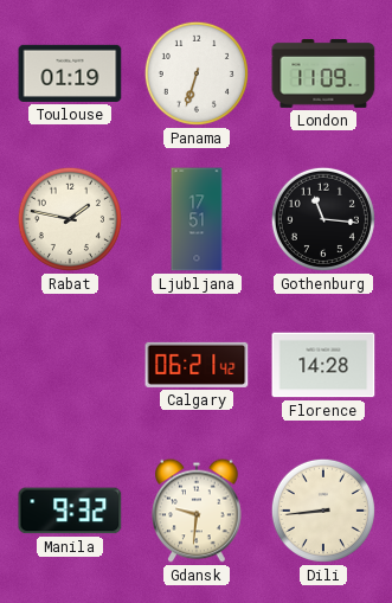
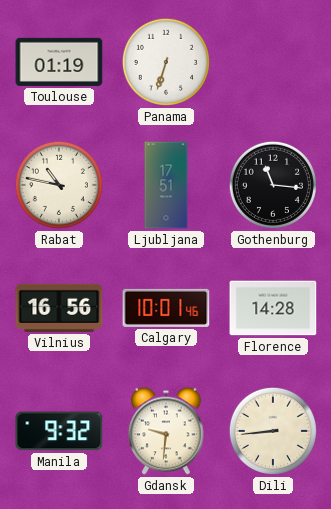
London: 11:09 -> none
Rabat: 1:47 -> 10:47
Vilnius: none -> 16:56
Calgary: 06:21 -> 10:01
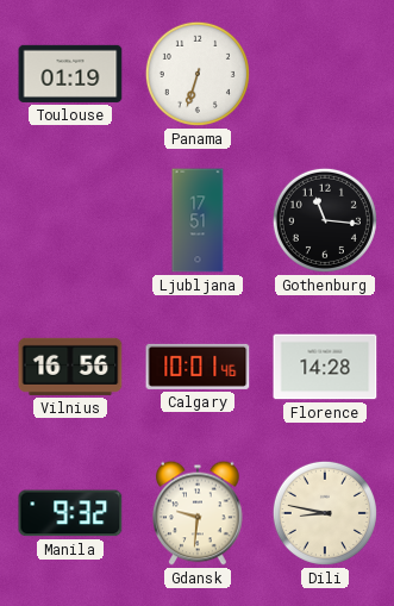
Rabat: 10:47 -> none
Dili: 8:44 -> 8:47
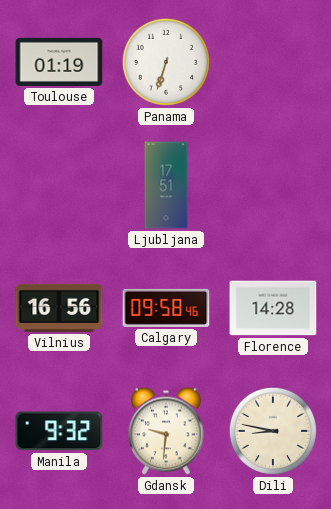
Gothenburg: 11:16 -> none
Calgary: 10:01 -> 09:58
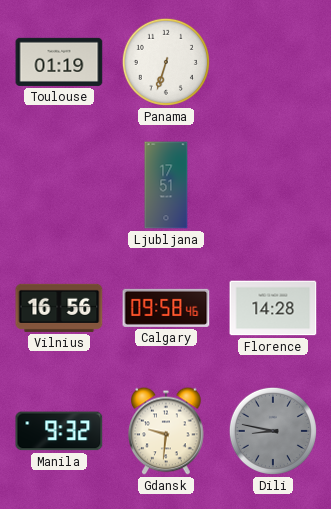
Dili dial: cream -> grey
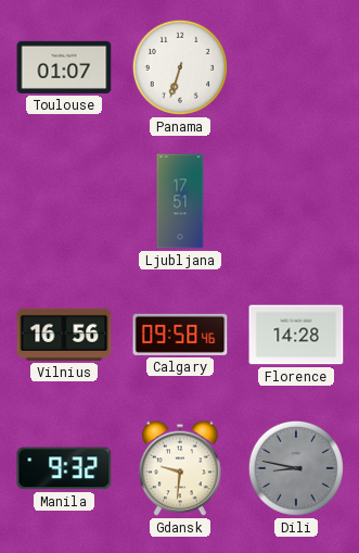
Toulouse: 01:19 -> 01:07
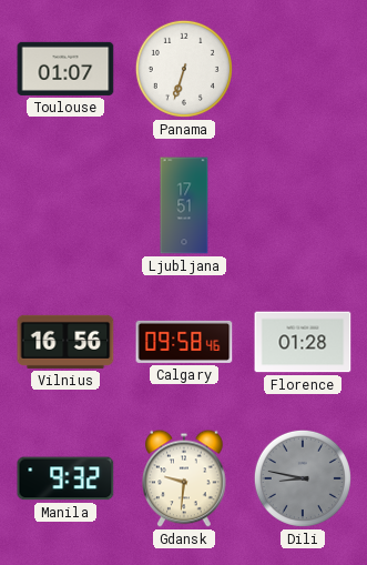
Florence: 14:28 -> 01:28
